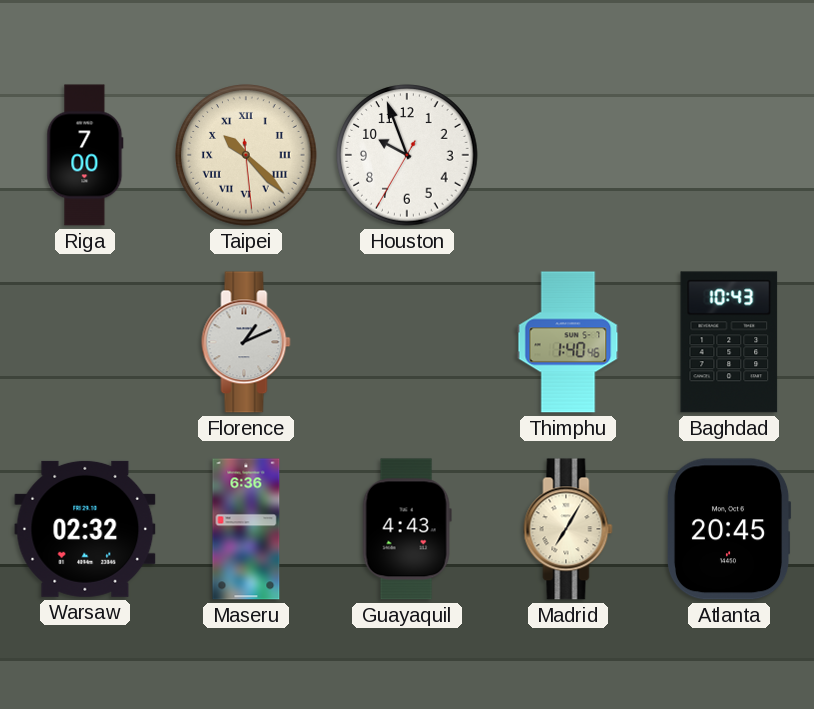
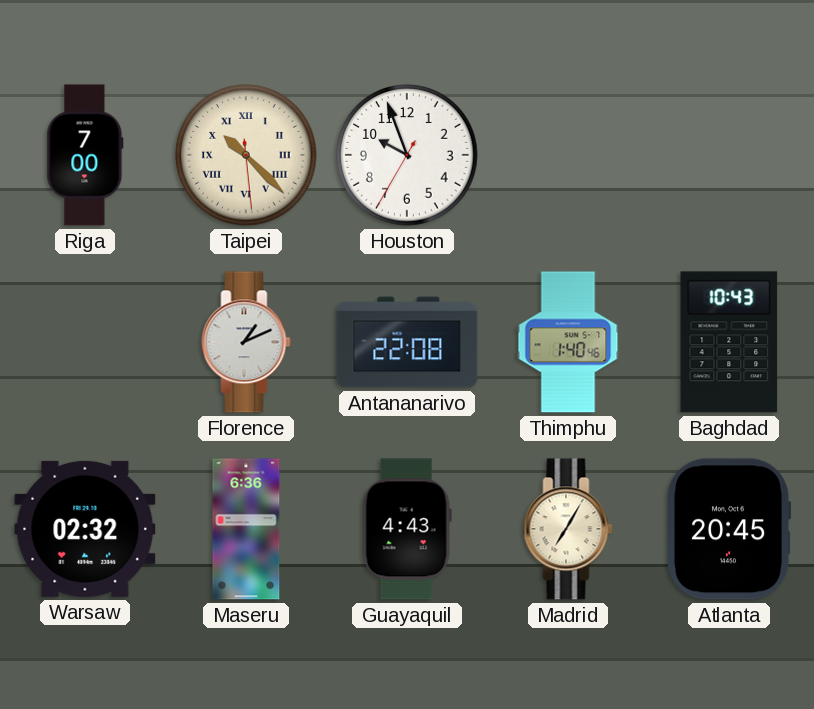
Antananarivo: none -> 22:08
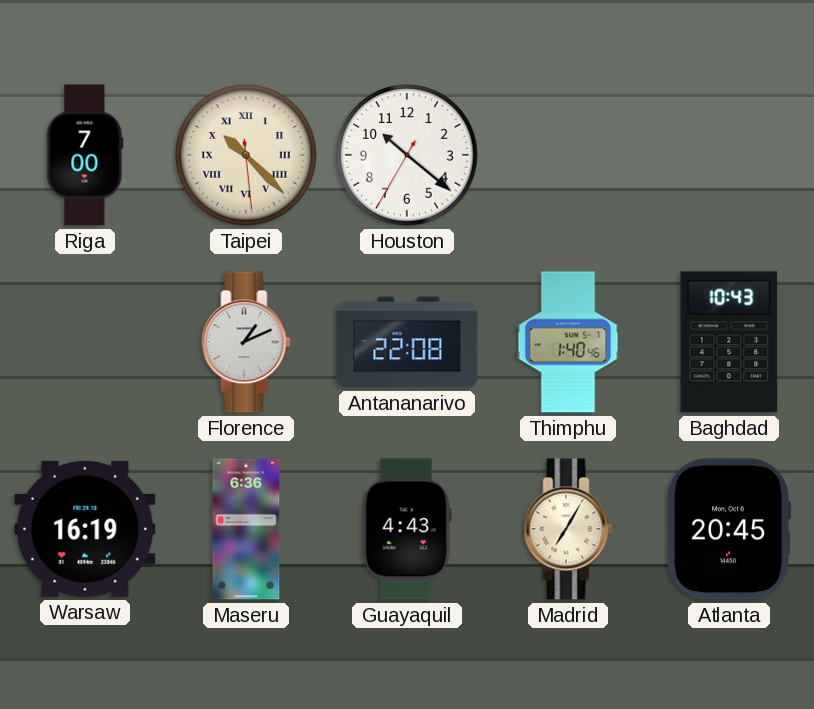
Houston: 9:56 -> 10:21
Warsaw: 02:32 -> 16:19
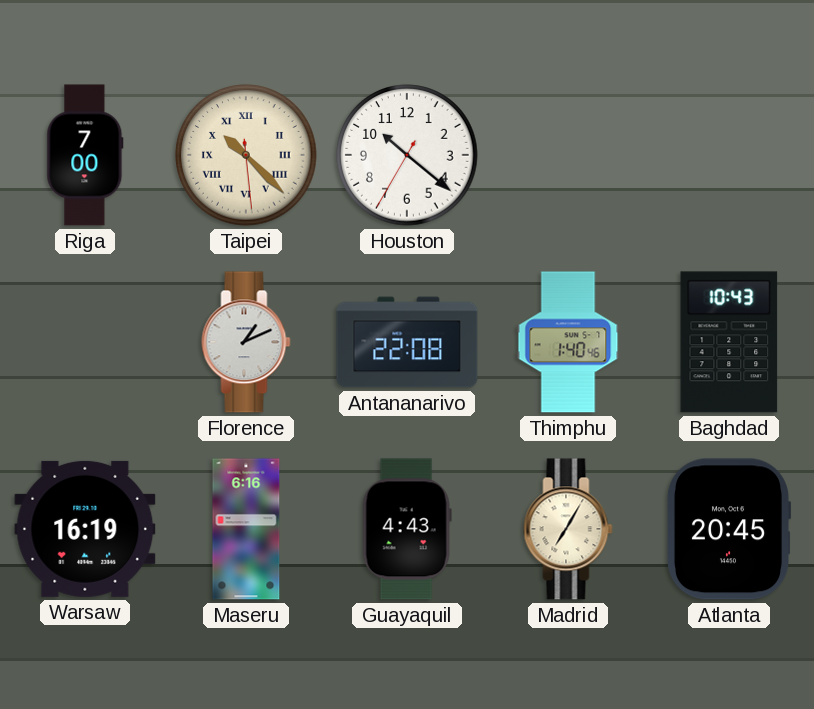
Maseru: 6:36 -> 6:16
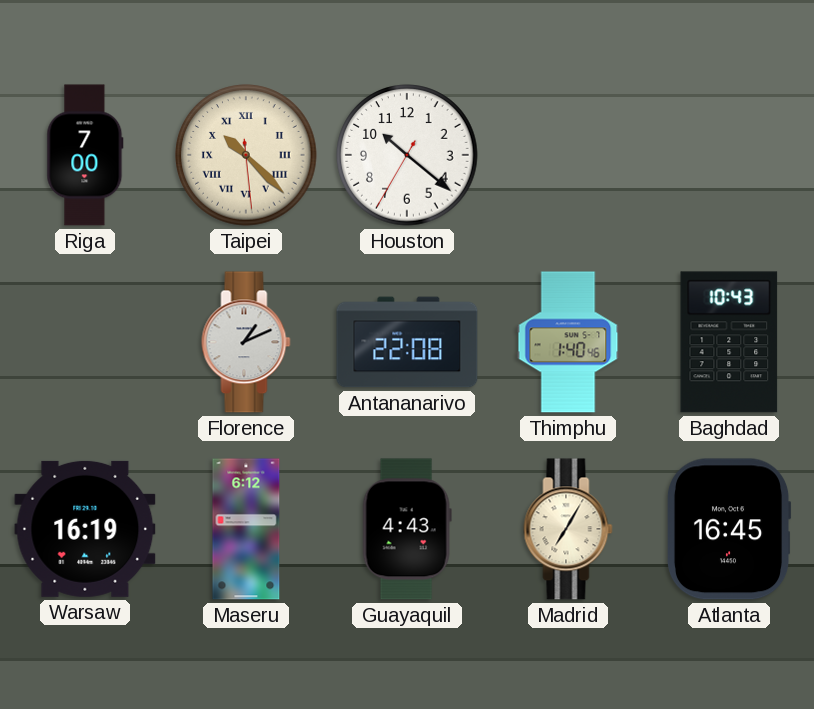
Maseru: 6:16 -> 6:12
Atlanta: 20:45 -> 16:45
